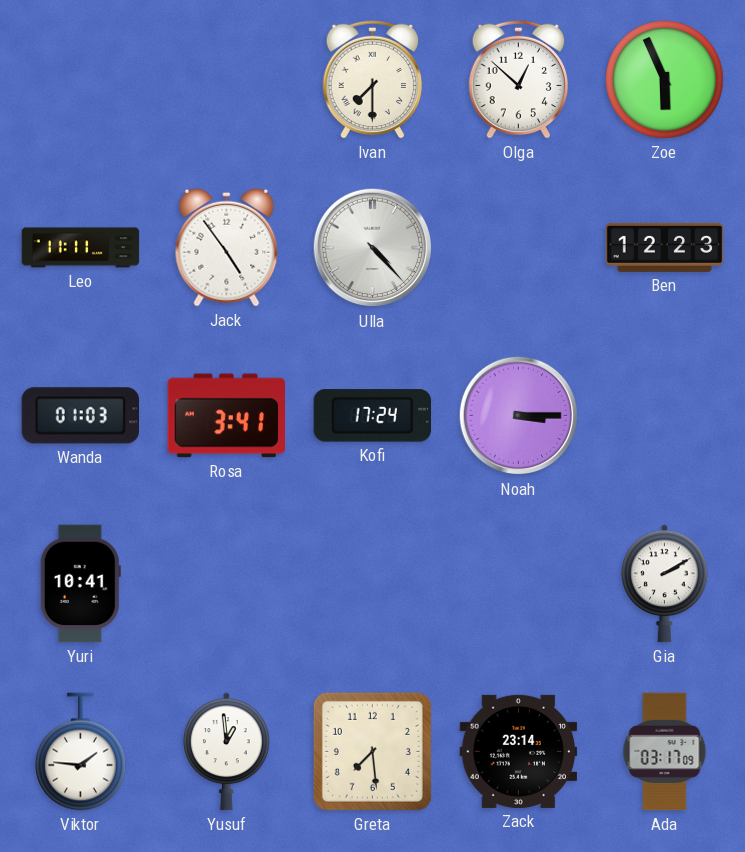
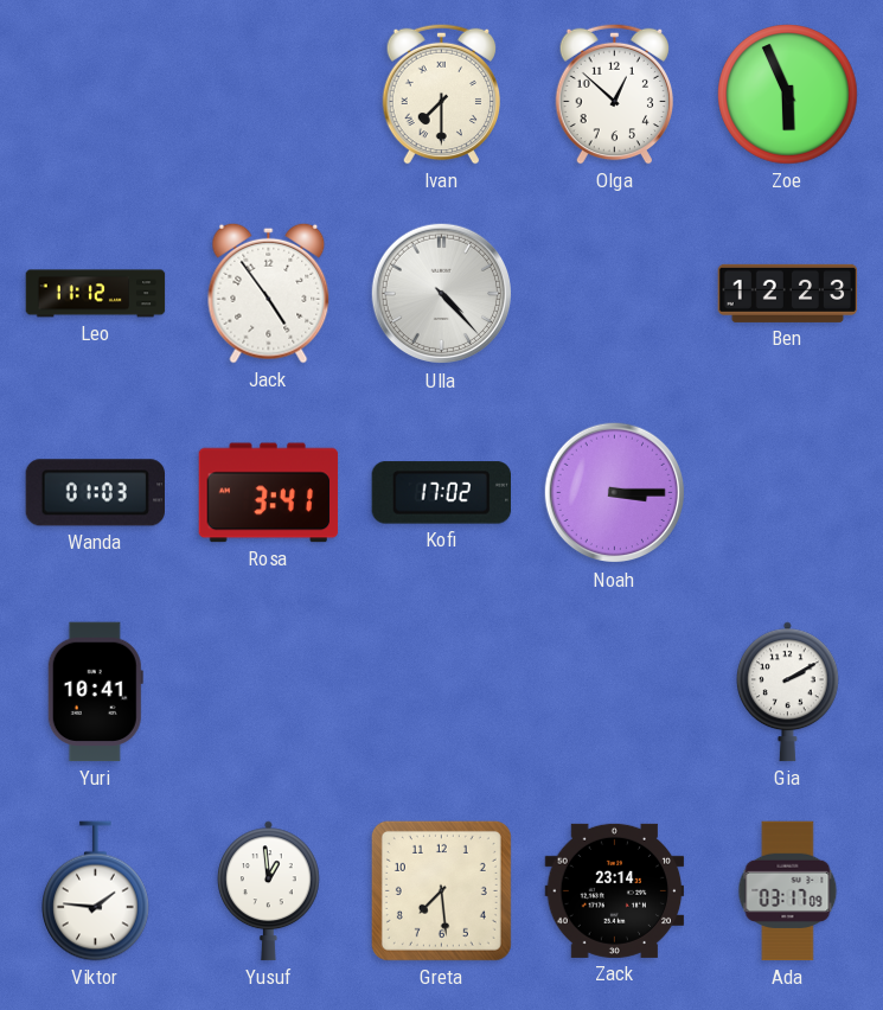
Leo: 11:11 -> 11:12
Kofi: 17:24 -> 17:02
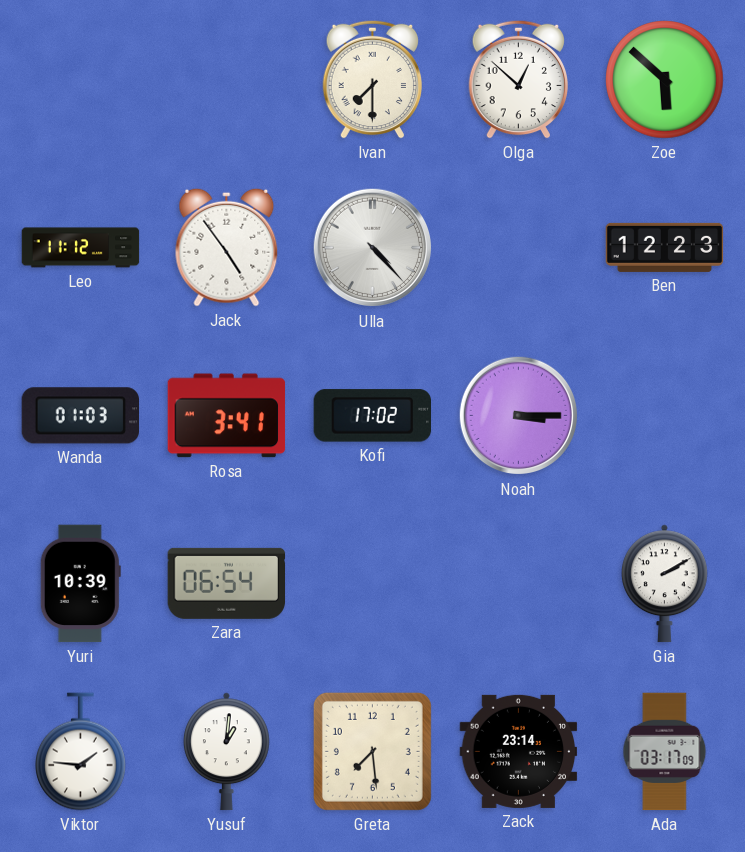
Zoe: 5:56 -> 5:52
Yuri: 10:41 -> 10:39
Zara: none -> 06:54
Yusuf: 12:59 -> 1:01
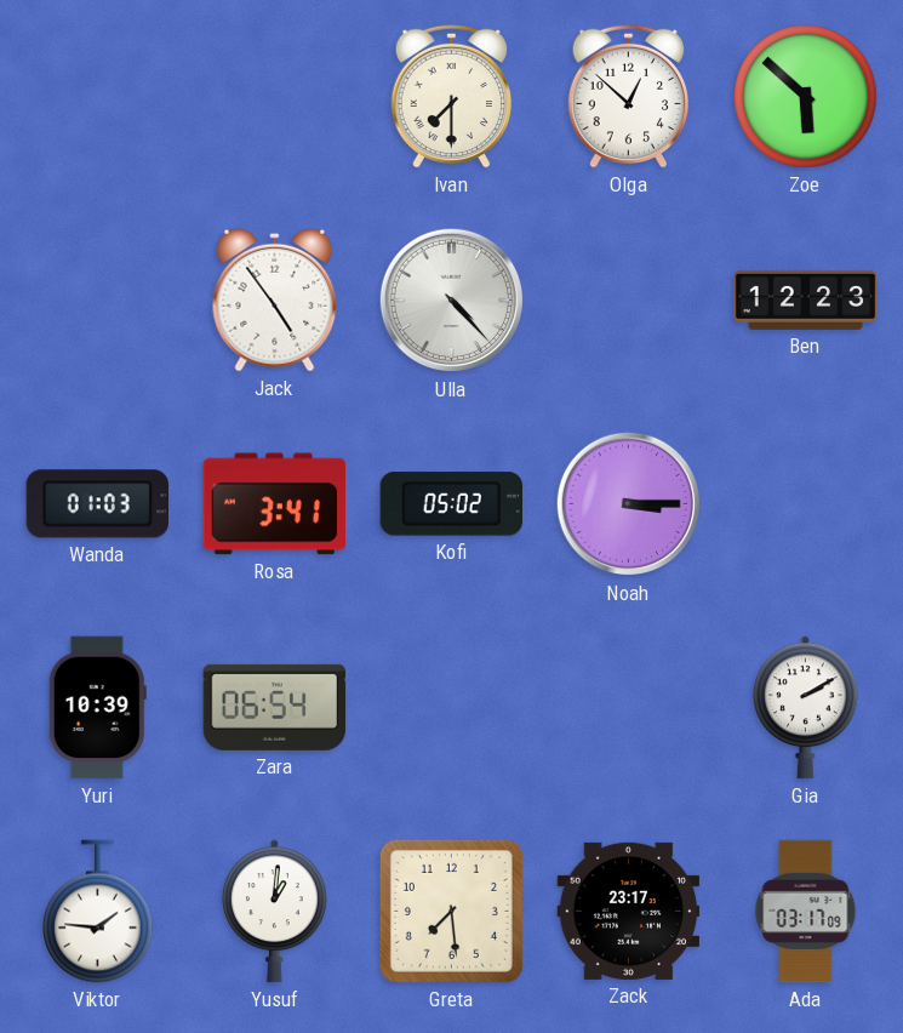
Leo: 11:12 -> none
Kofi: 17:02 -> 05:02
Zack: 23:14 -> 23:17
